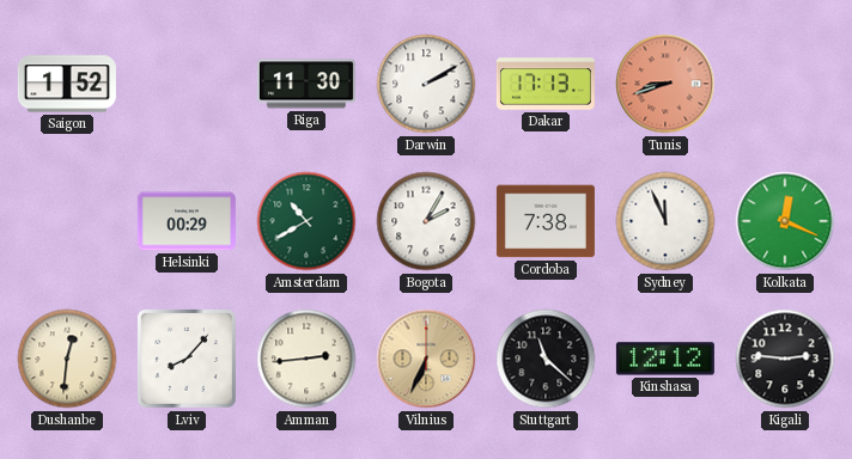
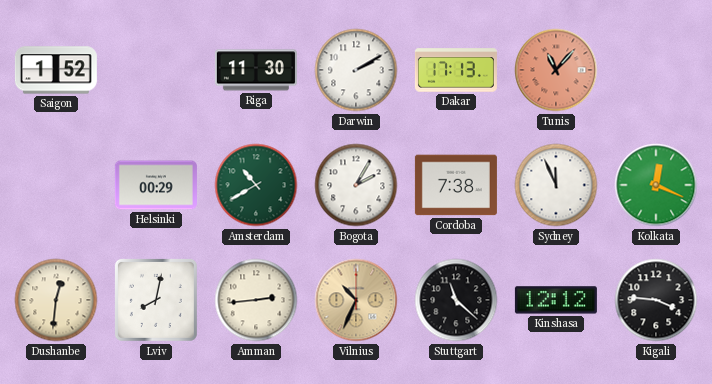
Tunis: 8:42 -> 11:07
Lviv: 8:07 -> 8:02
Vilnius: 6:34 -> 10:34
Kigali: 2:46 -> 3:46
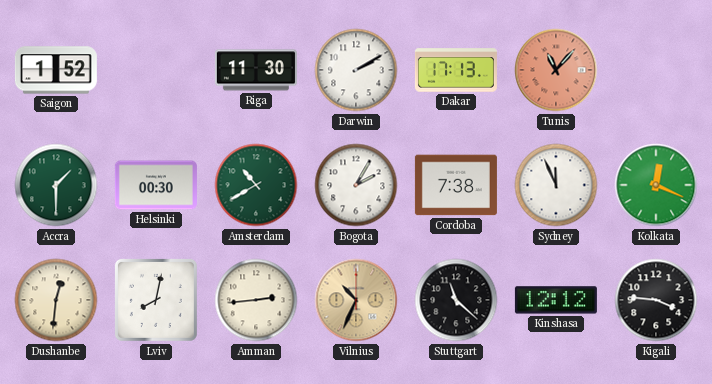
Accra: none -> 1:30
Helsinki: 00:29 -> 00:30
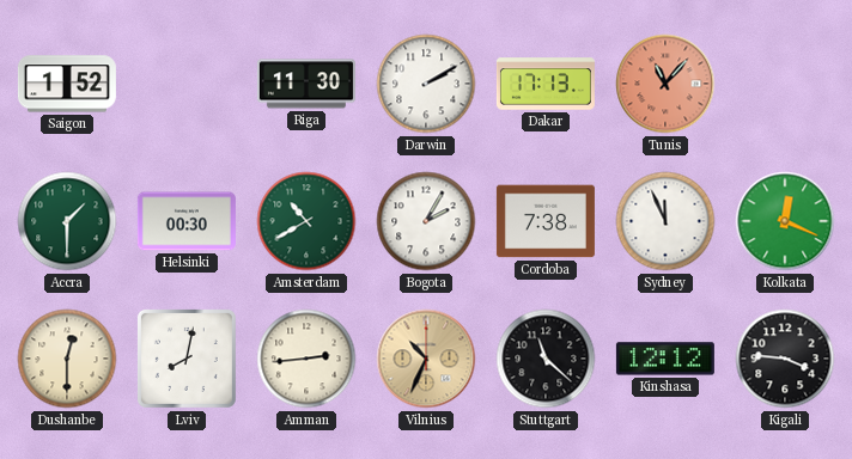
Dushanbe: 12:31 -> 12:30
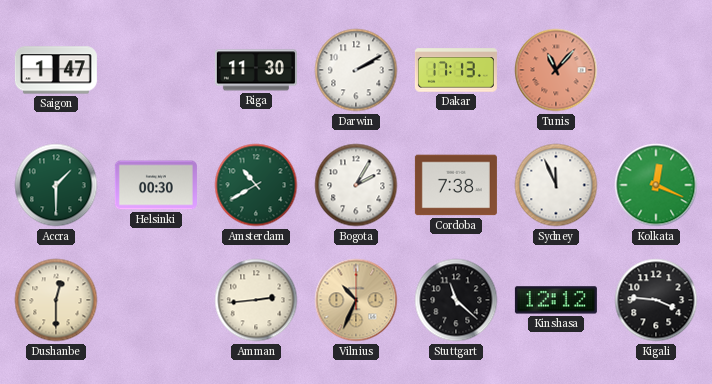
Saigon: 1:52 -> 1:47
Lviv: 8:02 -> none
